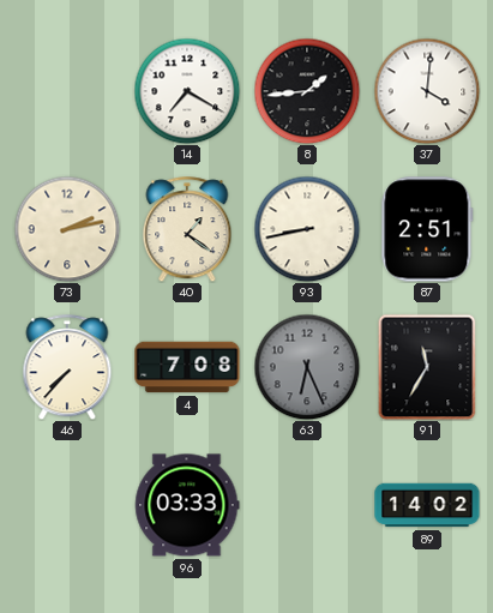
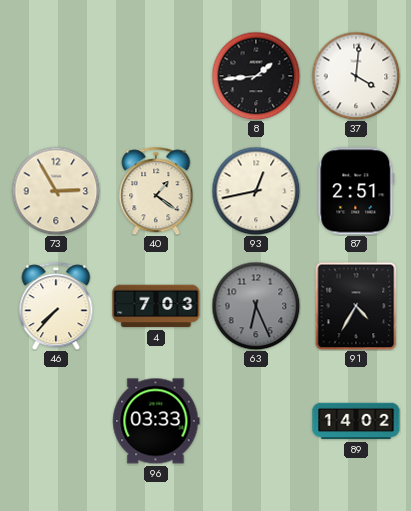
14: 7:20 -> none
73: 2:13 -> 2:55
93: 8:43 -> 12:43
4: 7:08 -> 7:03
91: 11:35 -> 4:35
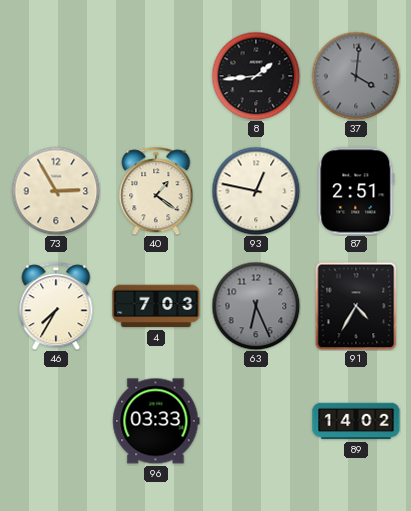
37 dial: white -> grey
93: 12:43 -> 12:47
46: 7:37 -> 7:35
